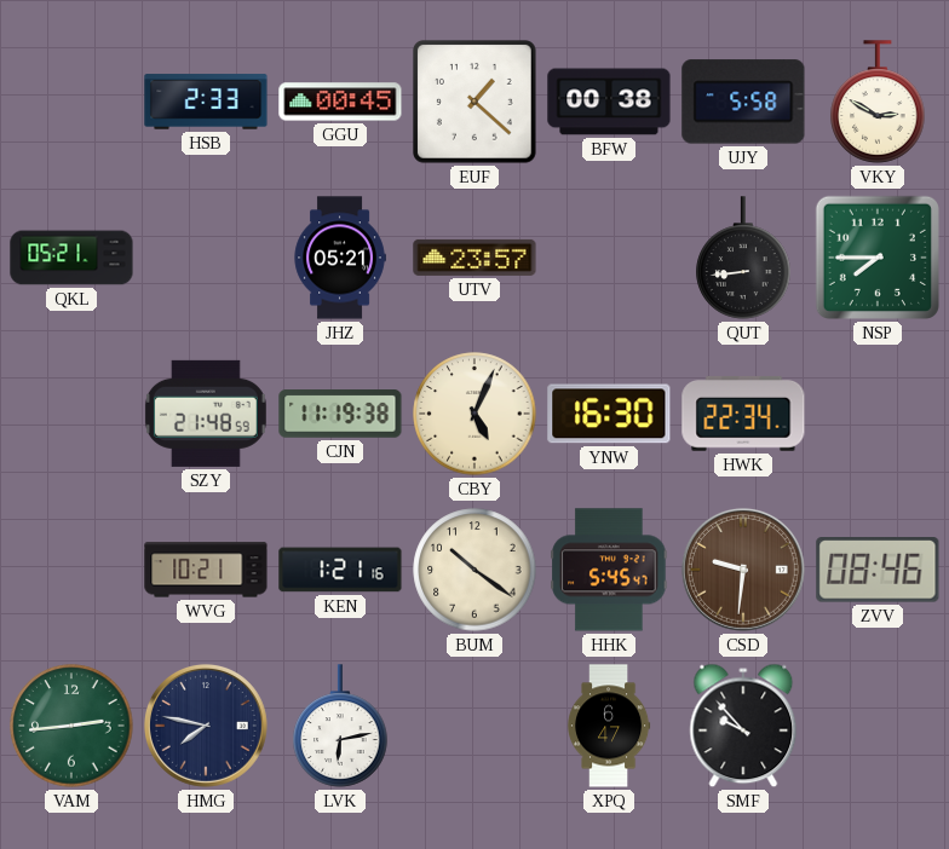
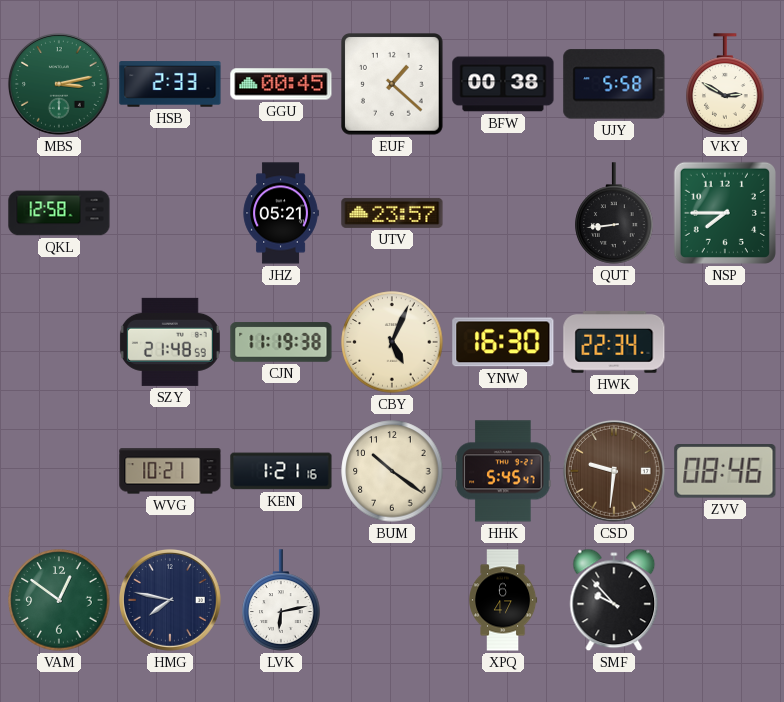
MBS: none -> 3:13
QKL: 05:21 -> 12:58
VAM: 2:44 -> 12:51
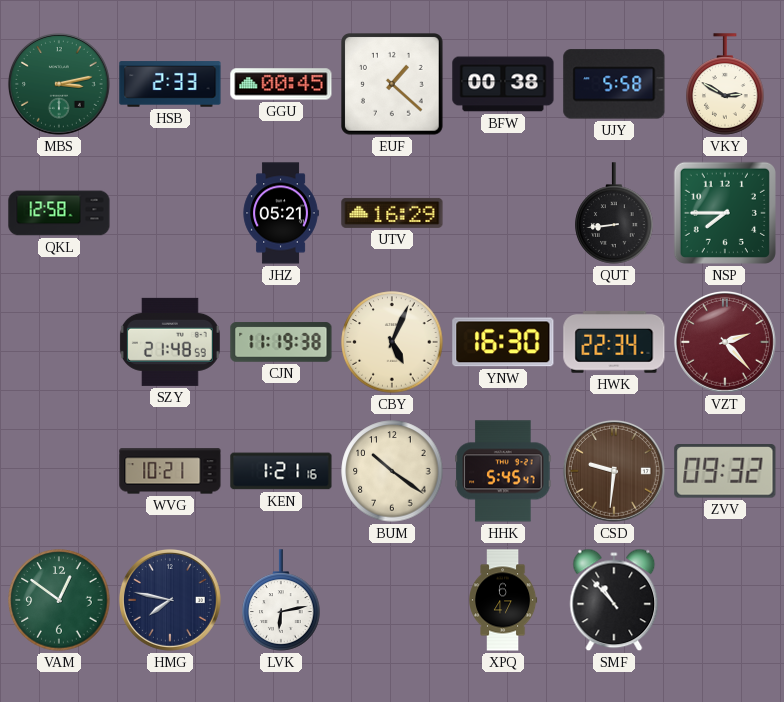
UTV: 23:57 -> 16:29
VZT: none -> 2:23
ZVV: 08:46 -> 09:32
SMF: 9:53 -> 10:53
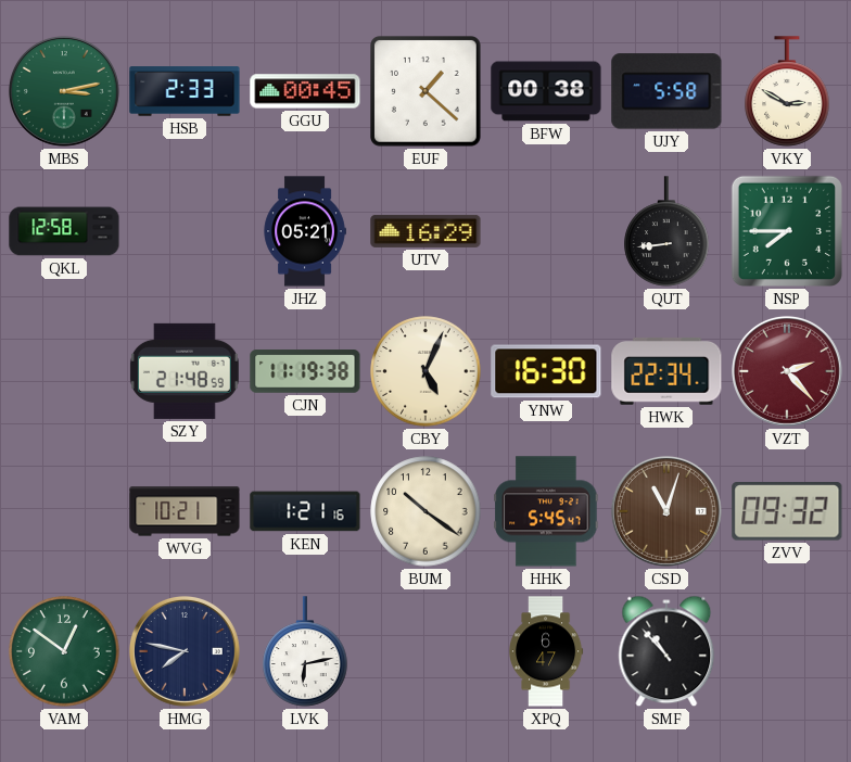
CSD: 9:31 -> 11:03
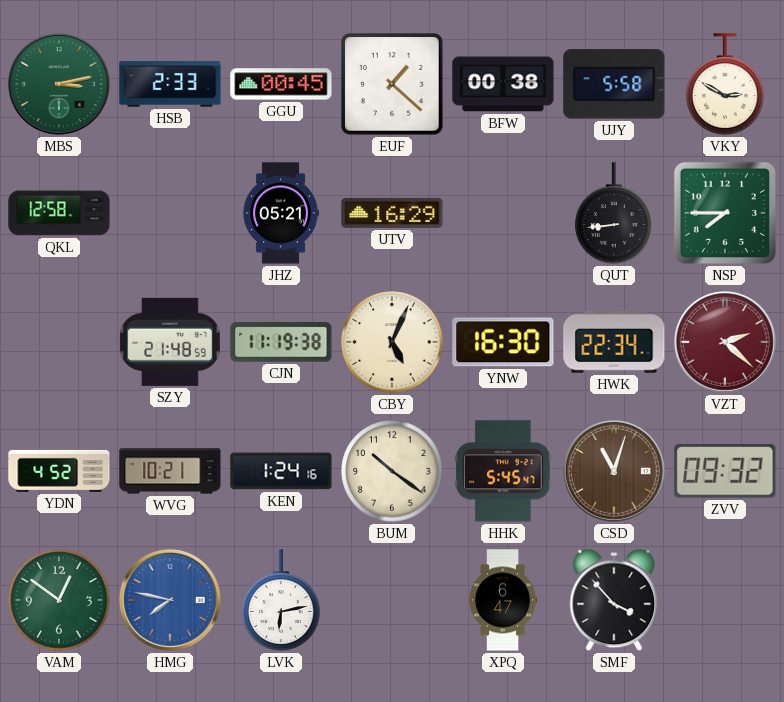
VZT: 2:23 -> 2:22
YDN: none -> 4:52
KEN: 1:21 -> 1:24
HMG dial: navy -> blue
SMF: 10:53 -> 3:53
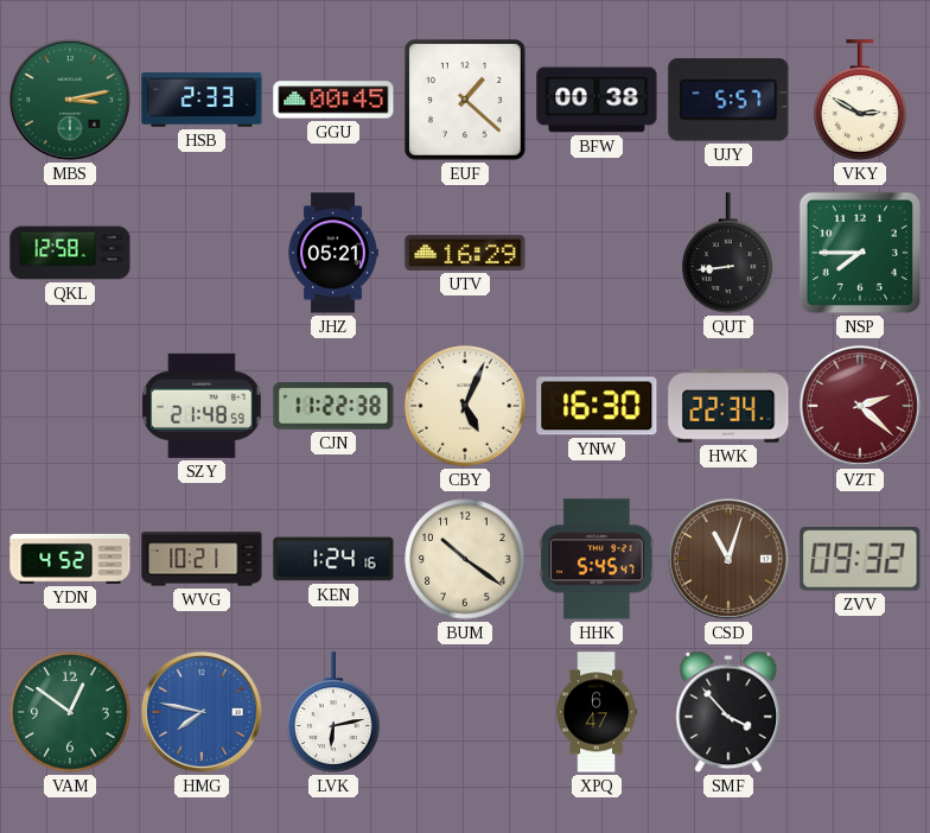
UJY: 5:58 -> 5:57
CJN: 11:19 -> 11:22
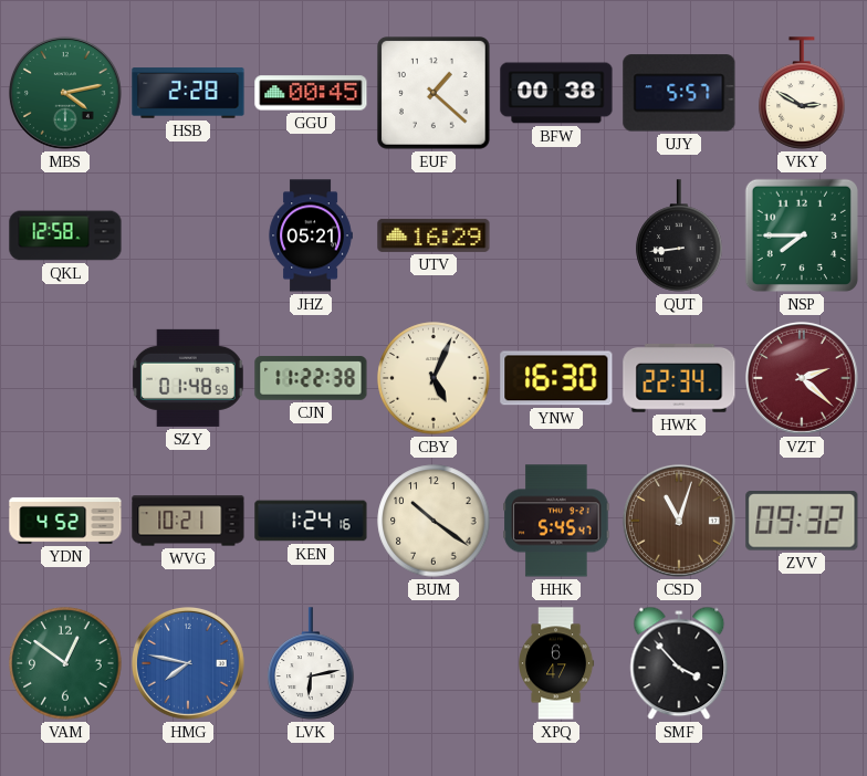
MBS: 3:13 -> 4:13
HSB: 2:33 -> 2:28
SZY: 21:48 -> 01:48
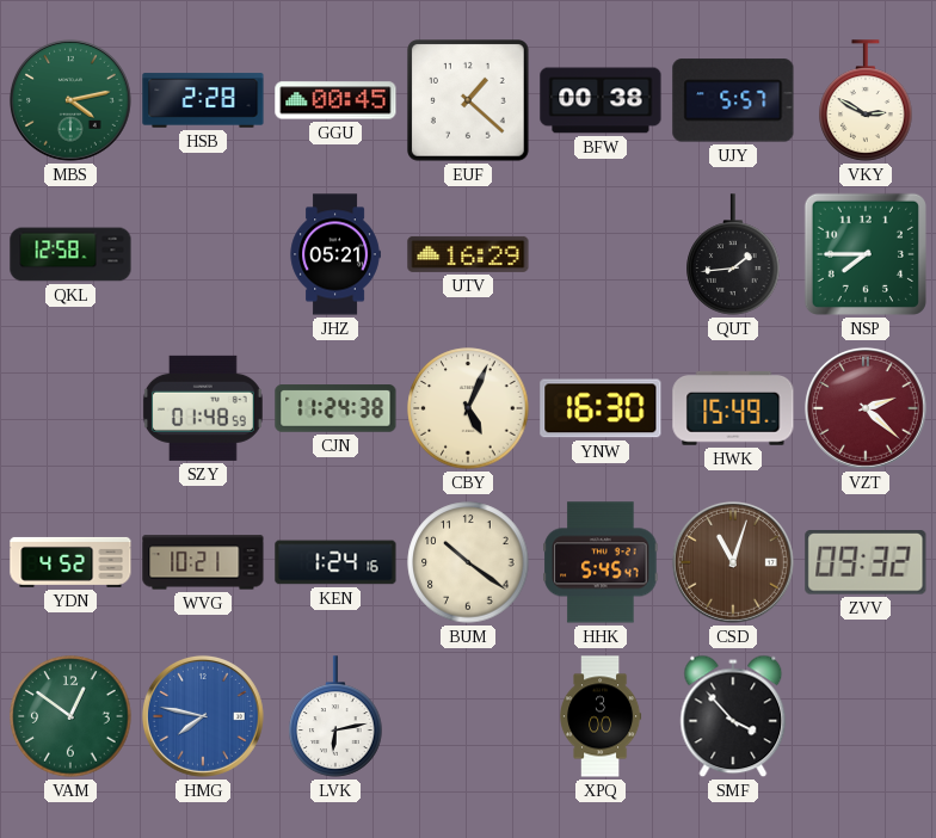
QUT: 8:44 -> 1:44
CJN: 11:22 -> 11:24
HWK: 22:34 -> 15:49
XPQ: 6:47 -> 3:00
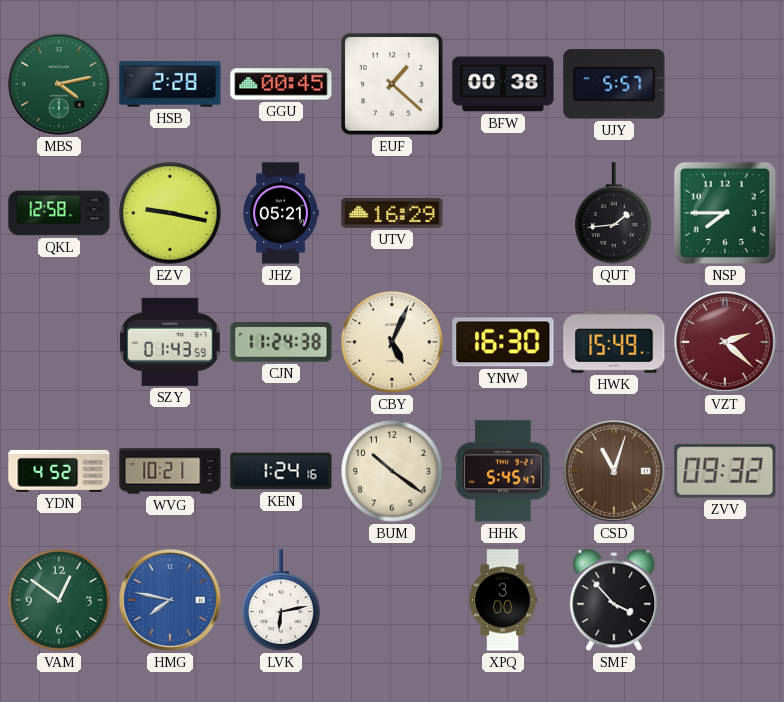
VKY: 2:50 -> none
EZV: none -> 9:17
SZY: 01:48 -> 01:43
